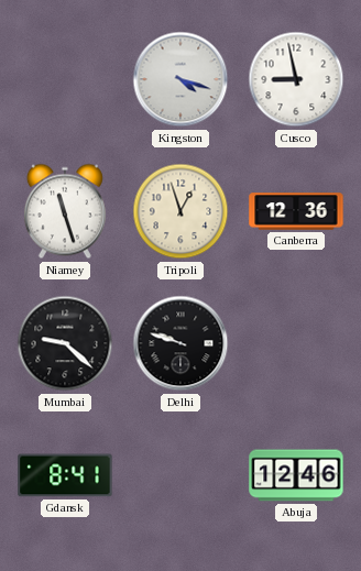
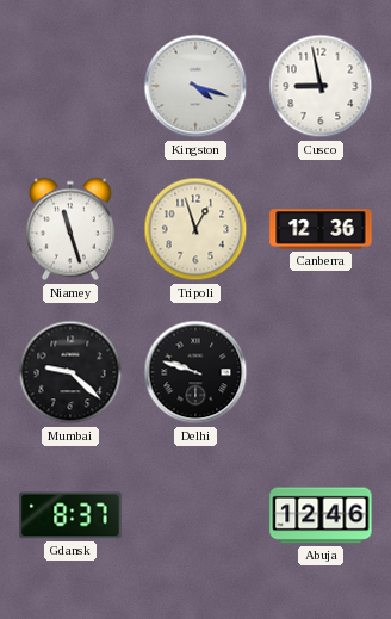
Gdansk: 8:41 -> 8:37
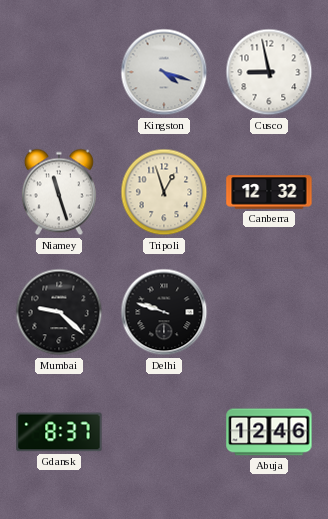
Canberra: 12:36 -> 12:32
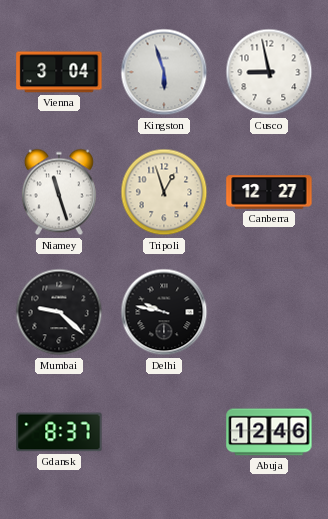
Vienna: none -> 3:04
Kingston: 4:18 -> 5:57
Canberra: 12:32 -> 12:27
Delhi: 9:48 -> 9:47
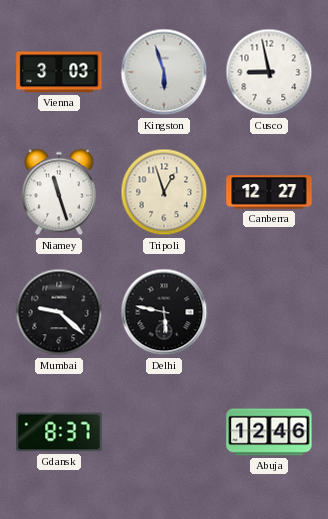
Vienna: 3:04 -> 3:03
Delhi: 9:47 -> 5:47
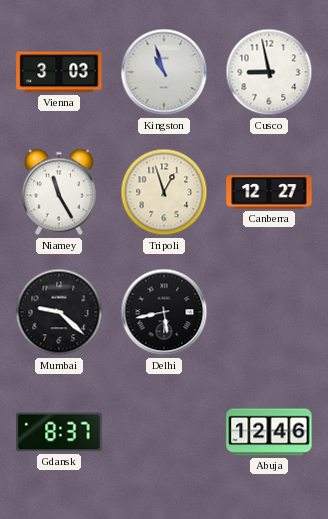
Kingston: 5:57 -> 10:57
Niamey: 11:27 -> 11:25
Delhi: 5:47 -> 5:43
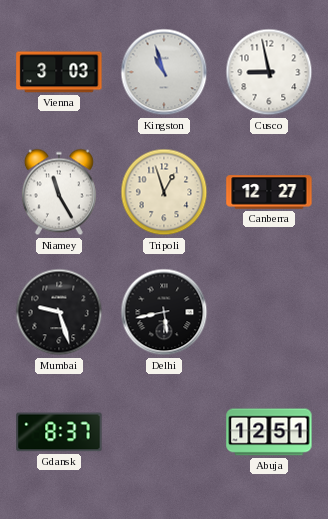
Mumbai: 9:22 -> 9:27
Abuja: 12:46 -> 12:51
